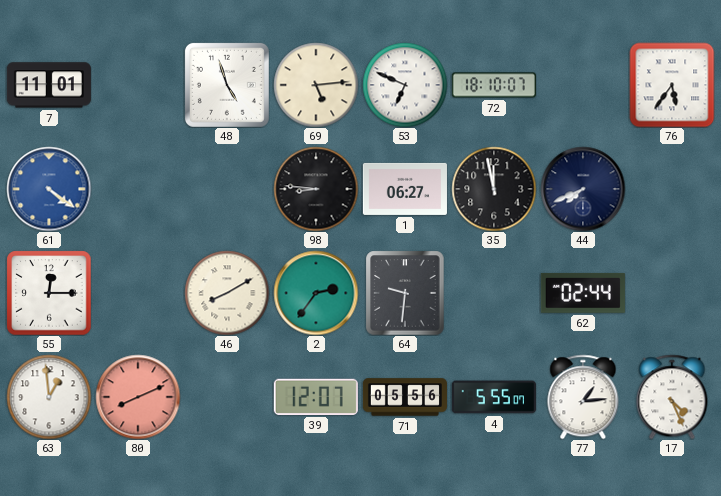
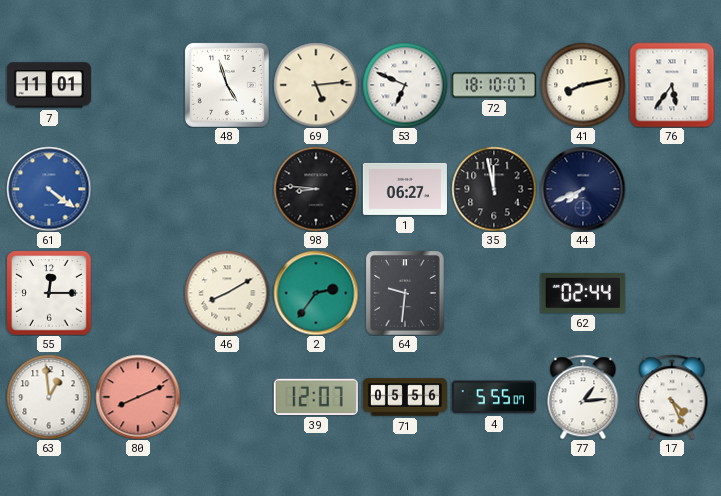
41: none -> 8:13
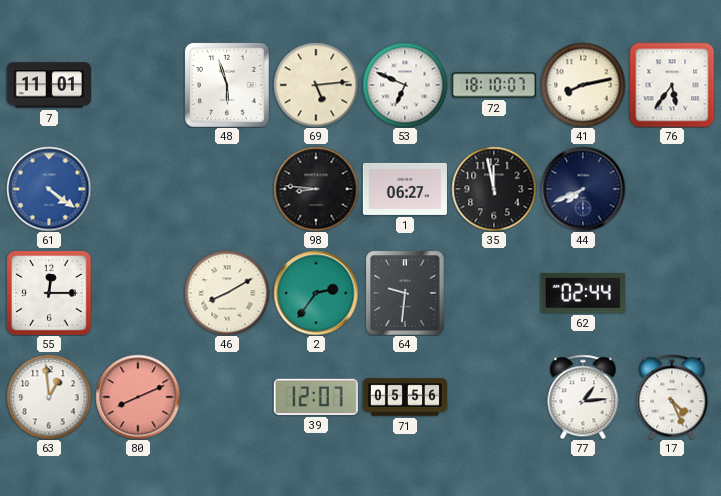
48: 4:57 -> 5:57
4: 5:55 -> none
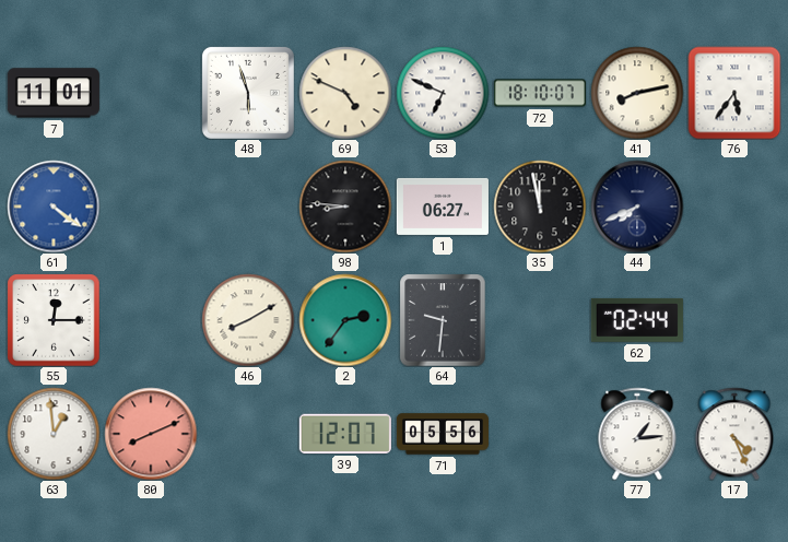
69: 5:14 -> 4:49
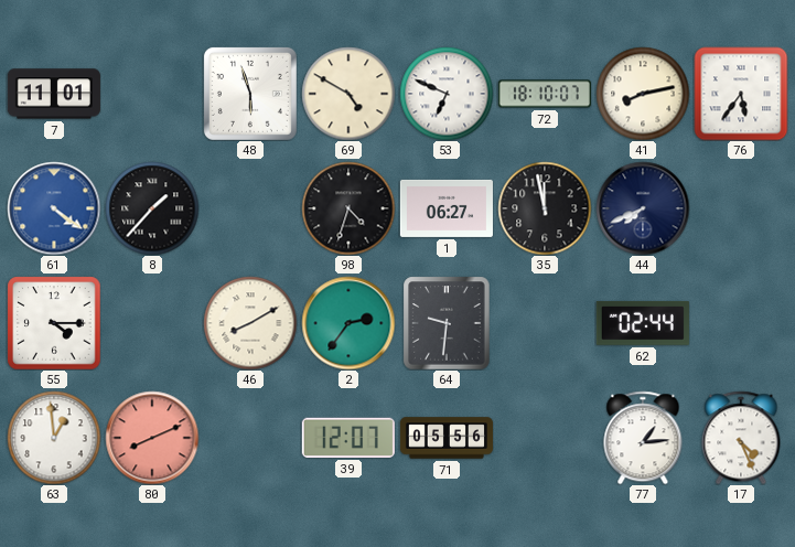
69: 4:49 -> 4:50
8: none -> 1:37
98: 8:46 -> 4:33
55: 12:15 -> 4:15
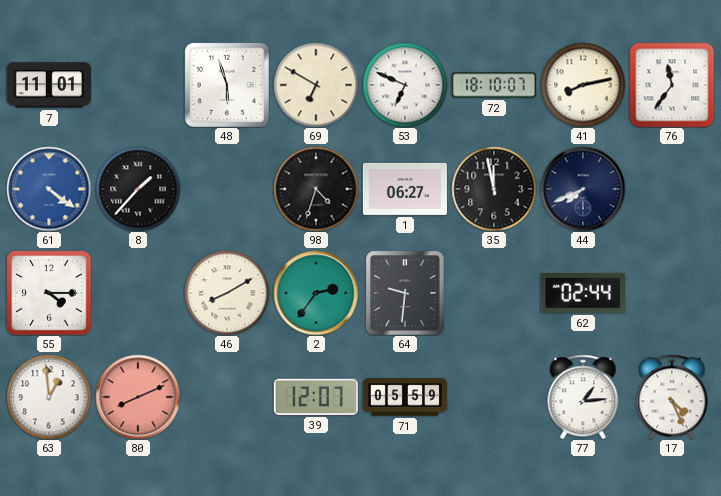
69: 4:50 -> 6:50
76: 5:36 -> 11:36
71: 05:56 -> 05:59
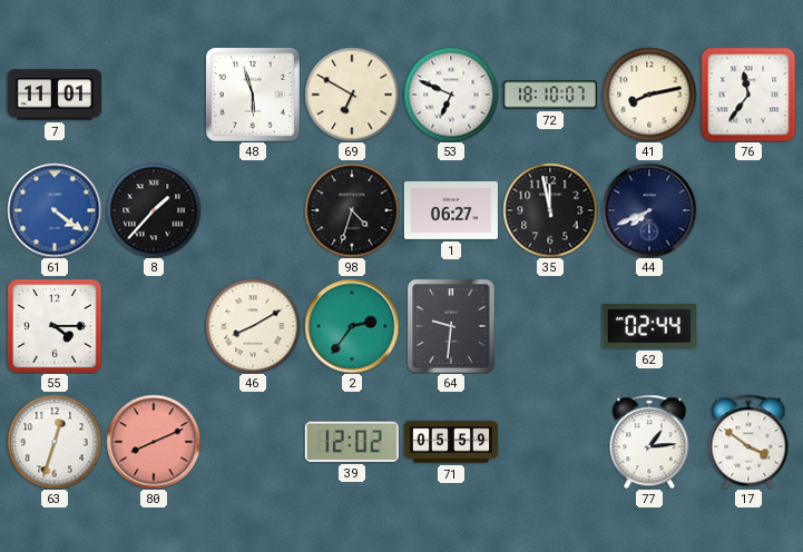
63: 12:59 -> 12:33
39: 12:07 -> 12:02
17: 4:26 -> 3:51
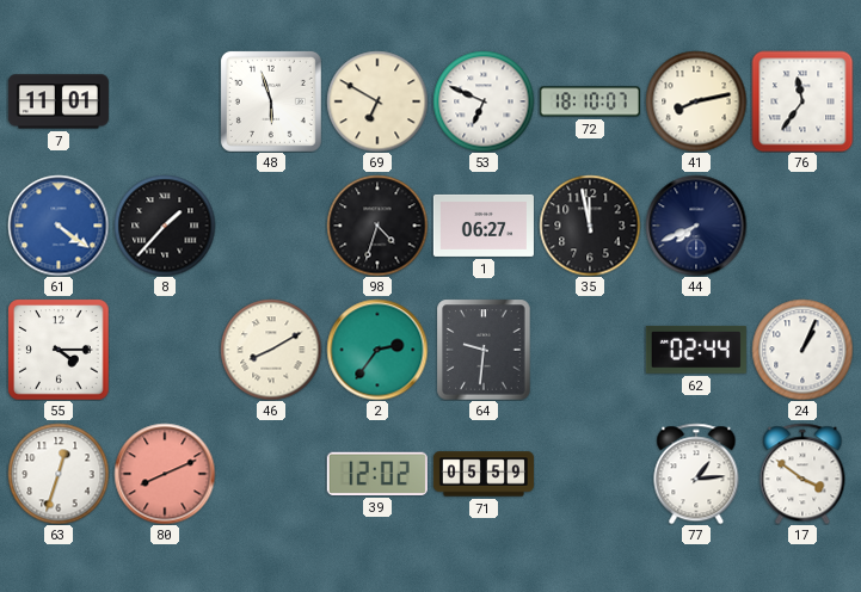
24: none -> 1:04
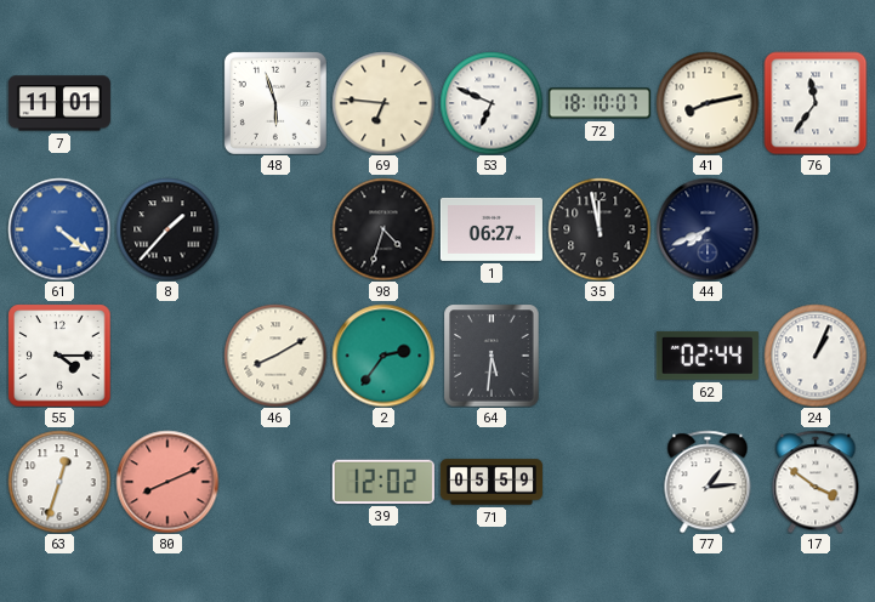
69: 6:50 -> 6:46
64: 9:31 -> 5:31
